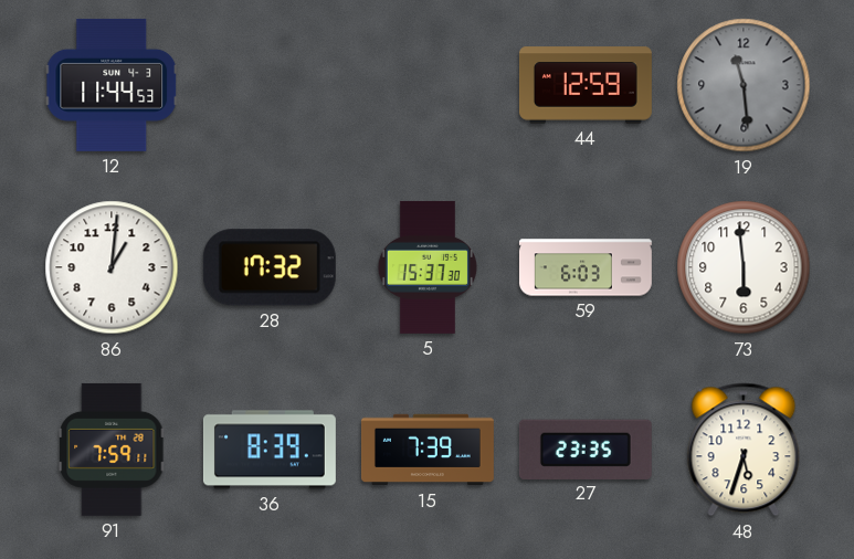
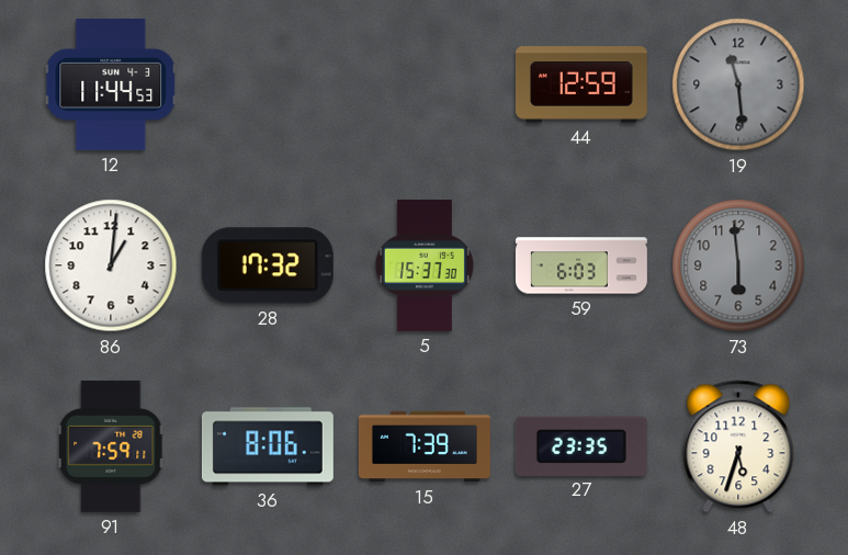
73 dial: white -> grey
36: 8:39 -> 8:06
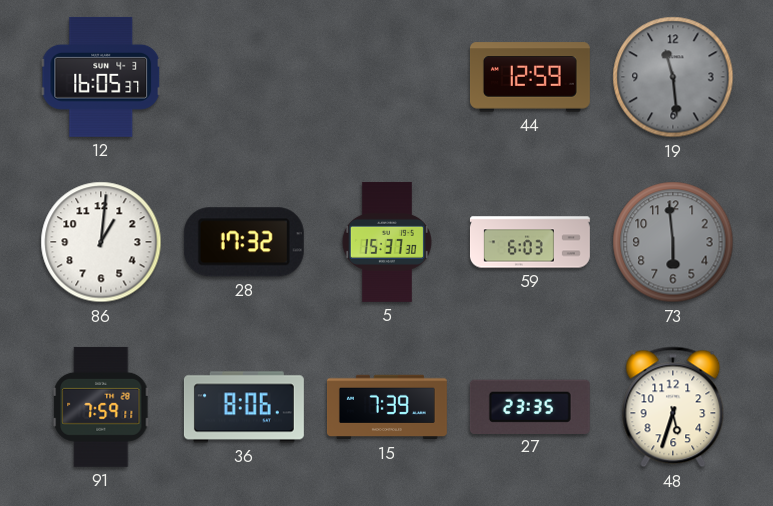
12: 11:44 -> 16:05
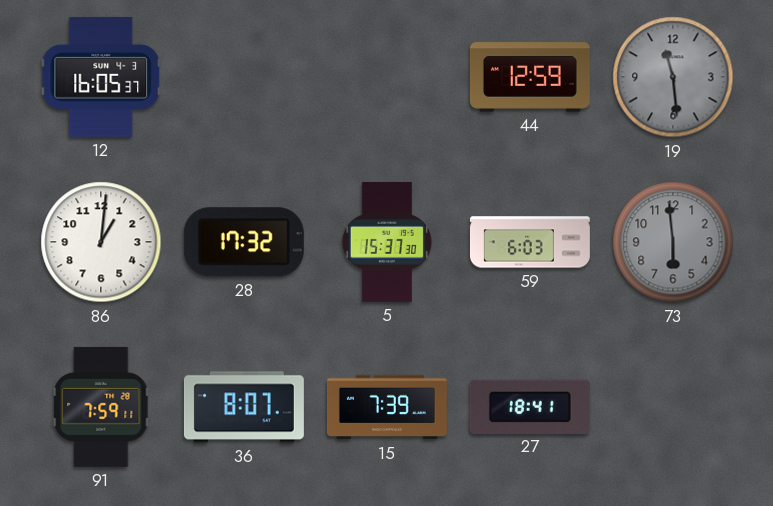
36: 8:06 -> 8:07
27: 23:35 -> 18:41
48: 5:33 -> none
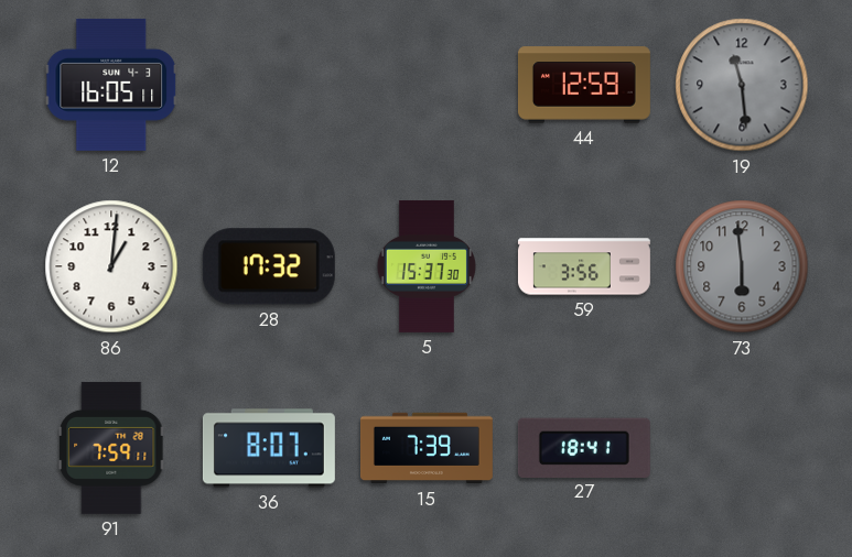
12: 16:05:37 -> 16:05:11
59: 6:03 -> 3:56
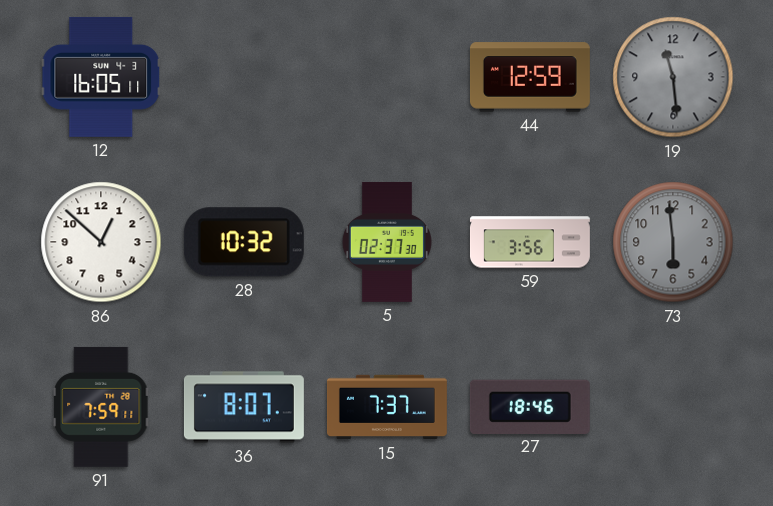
86: 1:01 -> 12:52
28: 17:32 -> 10:32
5: 15:37 -> 02:37
15: 7:39 -> 7:37
27: 18:41 -> 18:46
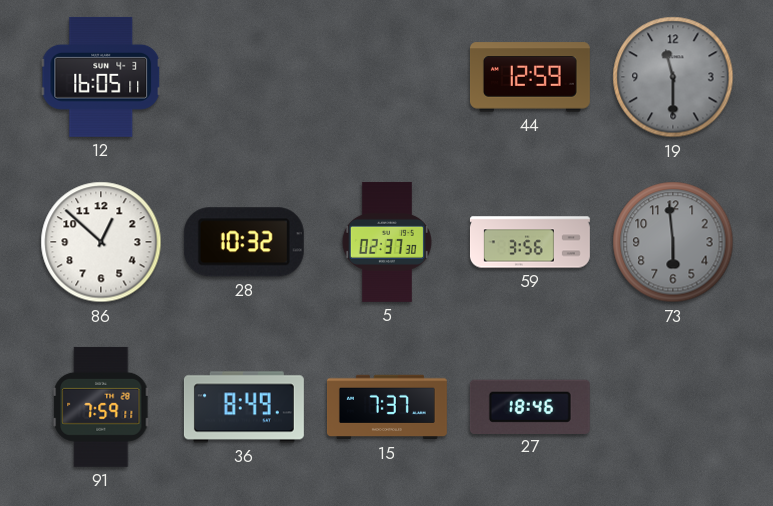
19: 11:29 -> 11:30
36: 8:07 -> 8:49
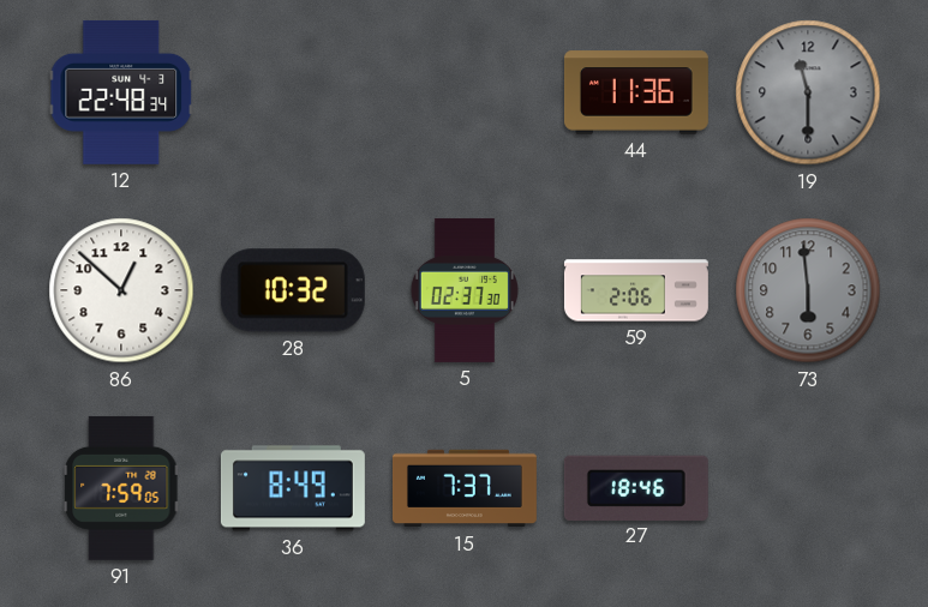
12: 16:05 -> 22:48
44: 12:59 -> 11:36
59: 3:56 -> 2:06
91: 7:59:11 -> 7:59:05
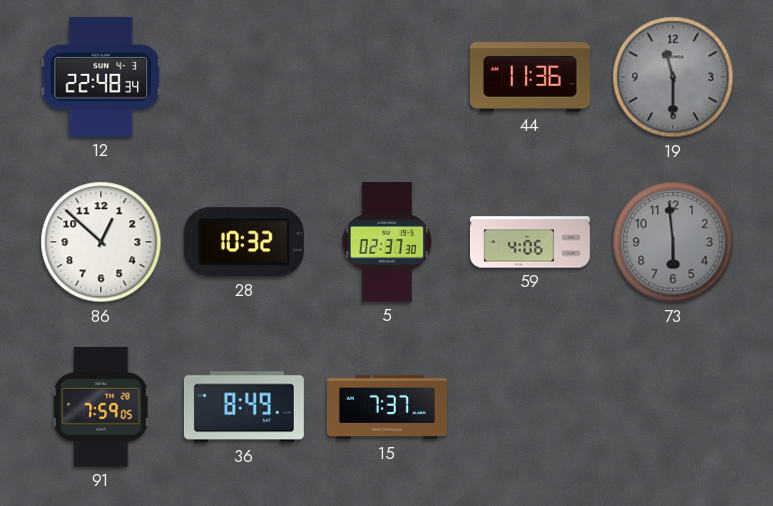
59: 2:06 -> 4:06
27: 18:46 -> none
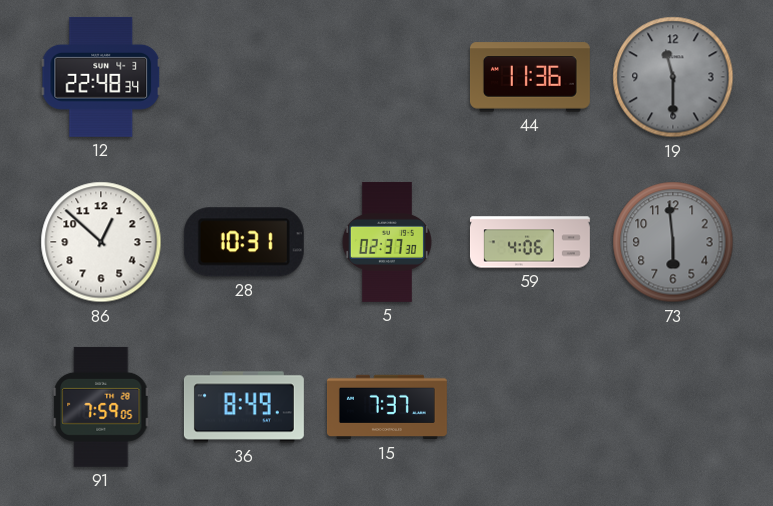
28: 10:32 -> 10:31
